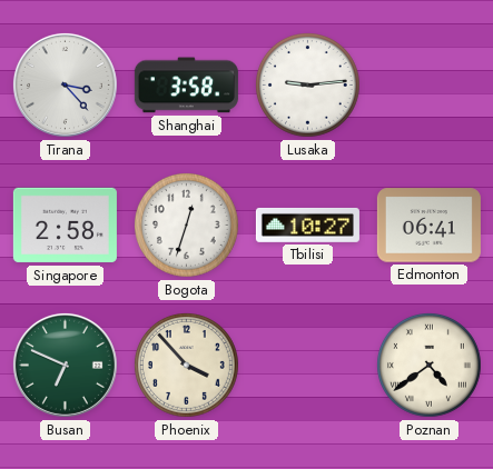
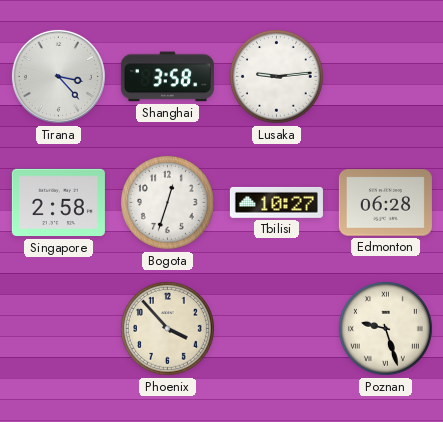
Edmonton: 06:41 -> 06:28
Busan: 6:49 -> none
Poznan: 4:39 -> 9:27
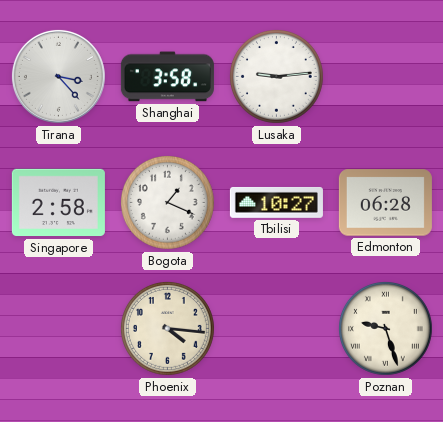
Bogota: 12:33 -> 1:19
Phoenix: 3:53 -> 4:16
